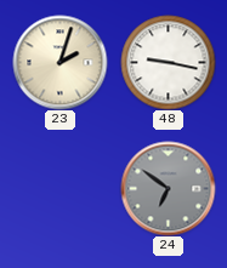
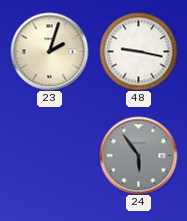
24: 6:51 -> 5:54
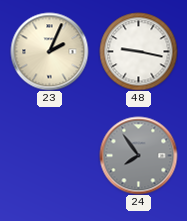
23: 2:03 -> 2:04
24: 5:54 -> 7:54
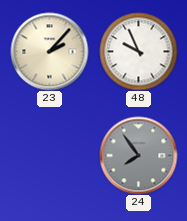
23: 2:04 -> 2:07
48: 9:17 -> 9:56
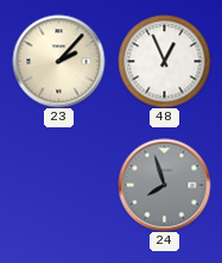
48: 9:56 -> 12:56
24: 7:54 -> 7:57
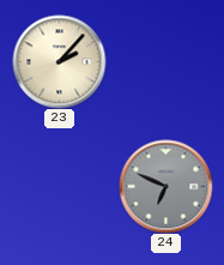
48: 12:56 -> none
24: 7:57 -> 6:49
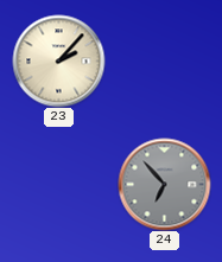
24: 6:49 -> 6:53
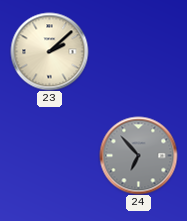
23: 2:07 -> 2:08
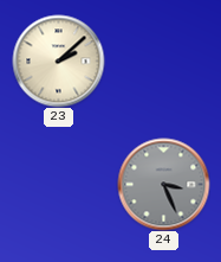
24: 6:53 -> 3:26
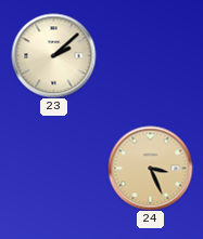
24 dial: grey -> champagne
